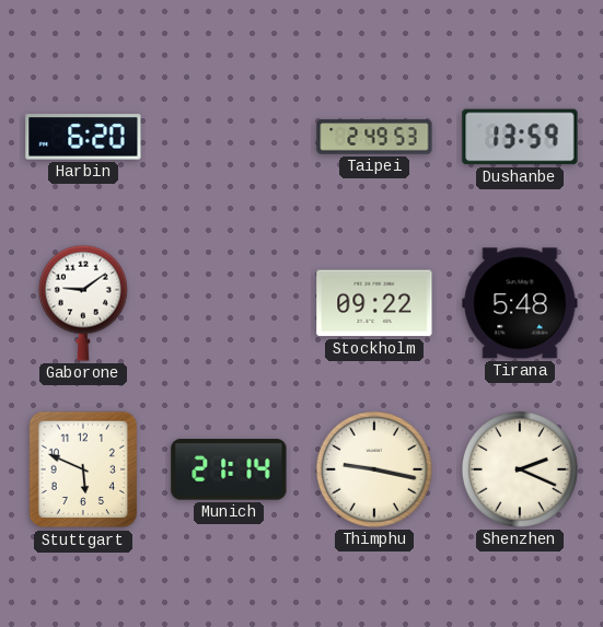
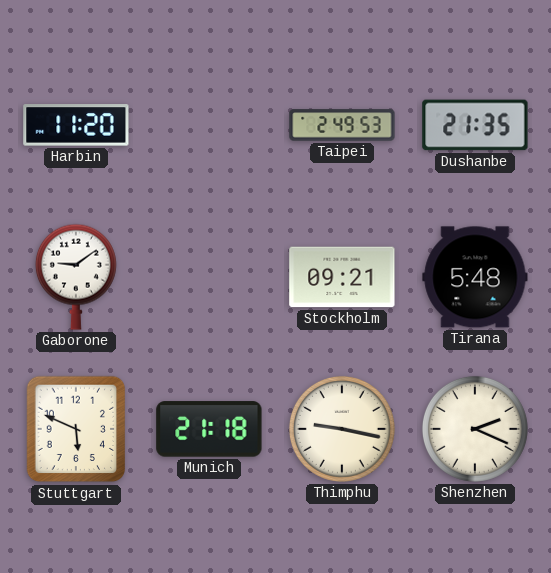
Harbin: 6:20 -> 11:20
Dushanbe: 13:59 -> 21:35
Stockholm: 09:22 -> 09:21
Munich: 21:14 -> 21:18
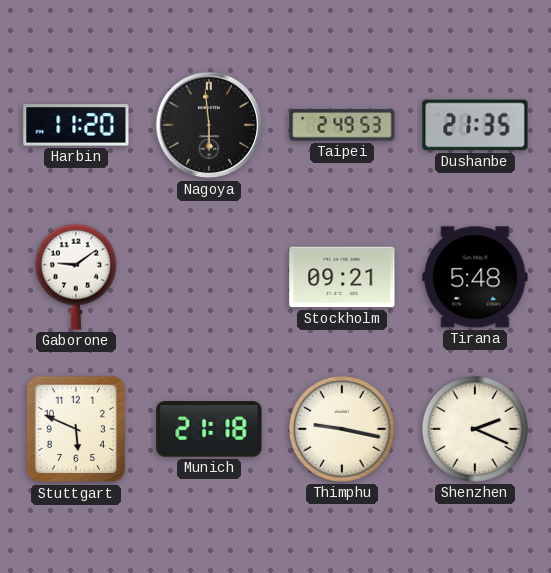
Nagoya: none -> 5:59
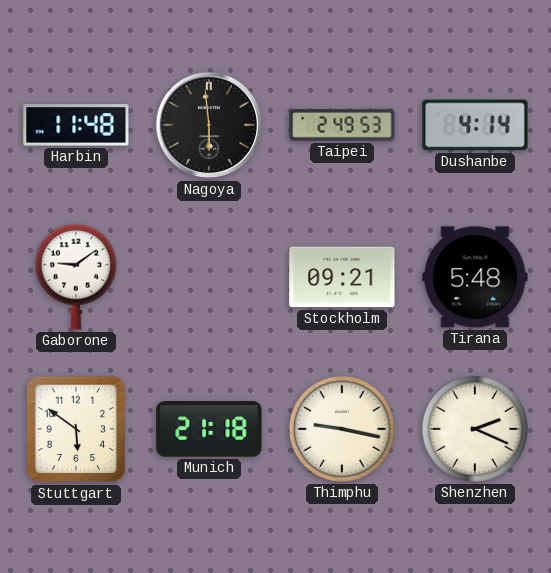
Harbin: 11:20 -> 11:48
Dushanbe: 21:35 -> 4:14
Stuttgart: 5:49 -> 5:51
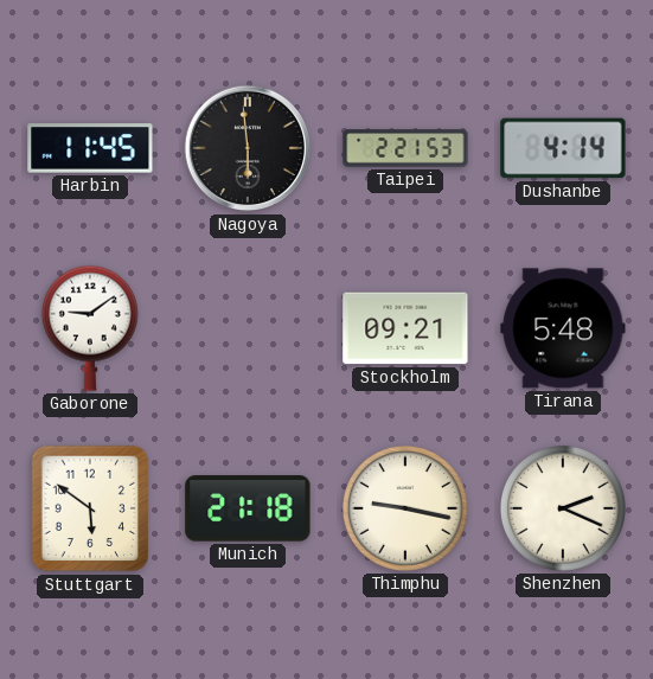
Harbin: 11:48 -> 11:45
Taipei: 2:49 -> 2:21
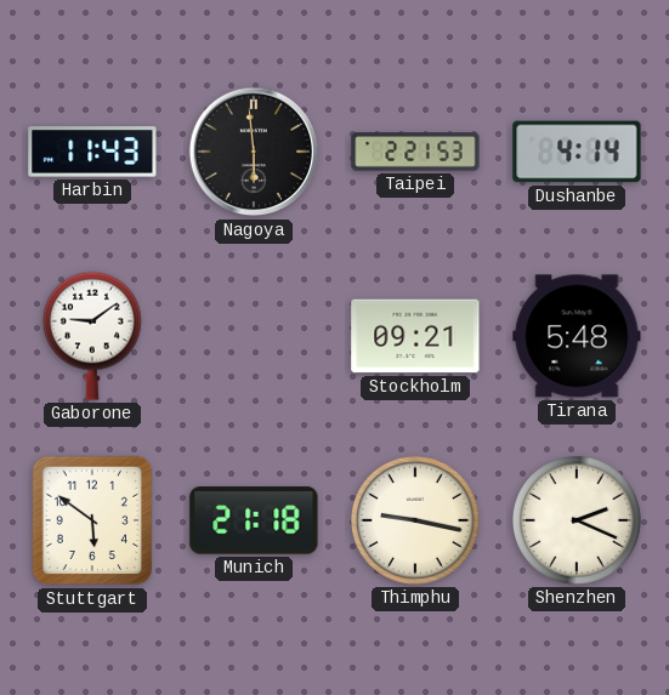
Harbin: 11:45 -> 11:43
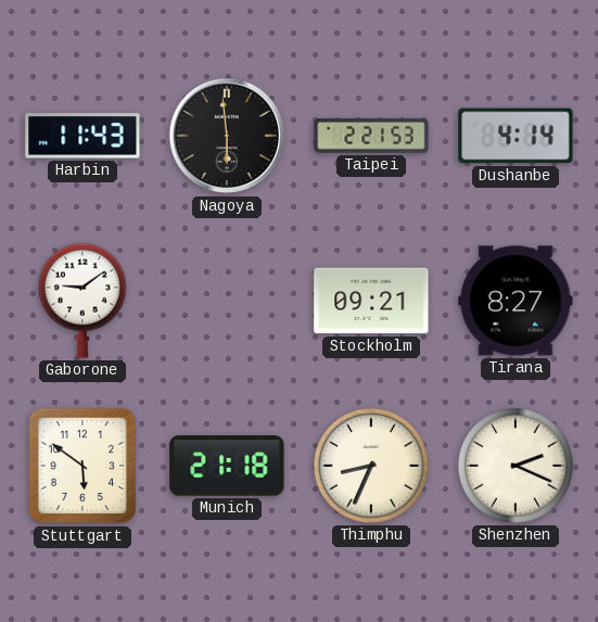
Tirana: 5:48 -> 8:27
Thimphu: 9:17 -> 8:34
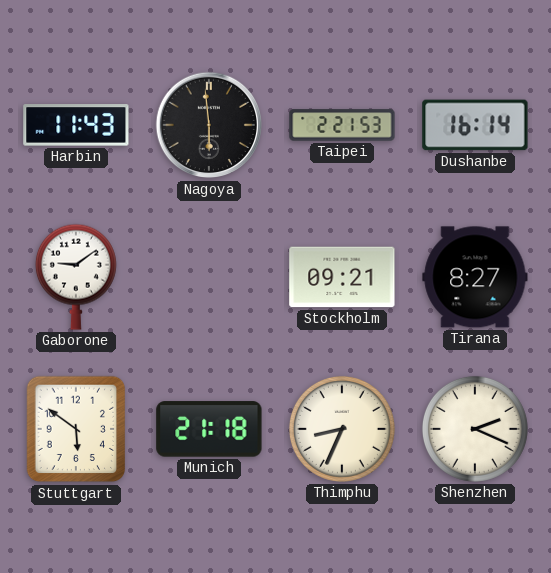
Dushanbe: 4:14 -> 16:14
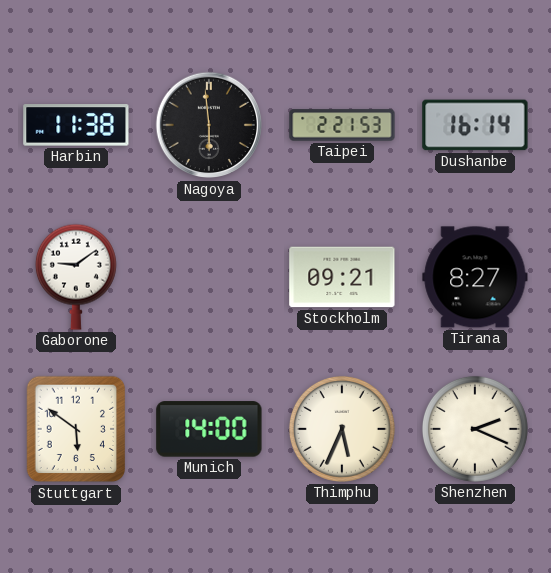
Harbin: 11:43 -> 11:38
Munich: 21:18 -> 14:00
Thimphu: 8:34 -> 5:34
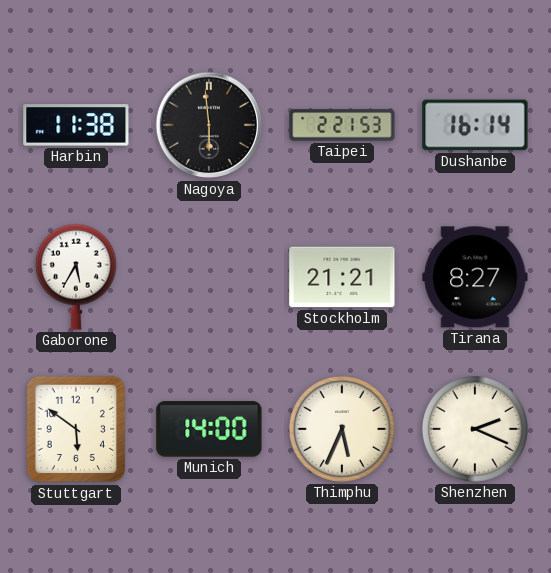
Gaborone: 9:09 -> 5:35
Stockholm: 09:21 -> 21:21
